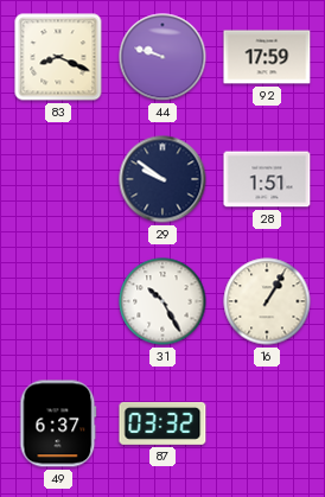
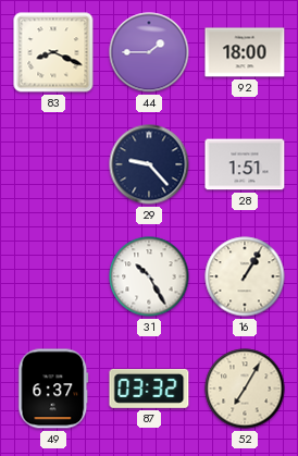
44: 9:48 -> 1:45
92: 17:59 -> 18:00
29: 9:51 -> 9:23
52: none -> 7:05
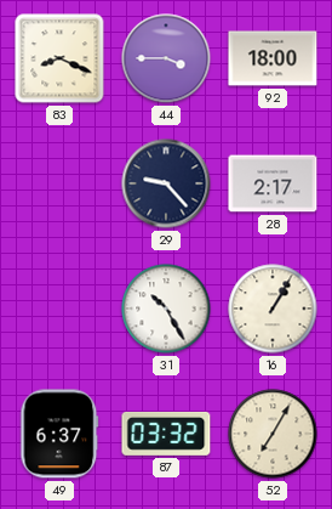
44: 1:45 -> 3:45
28: 1:51 -> 2:17
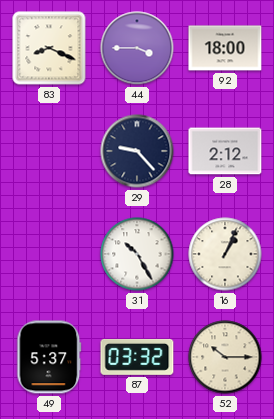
28: 2:17 -> 2:12
16: 1:05 -> 1:04
49: 6:37 -> 5:37
52: 7:05 -> 10:15
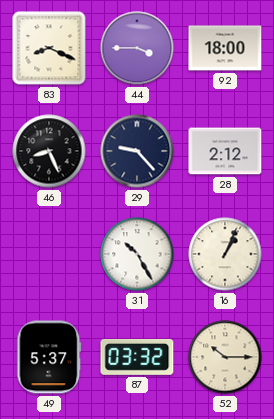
46: none -> 8:26
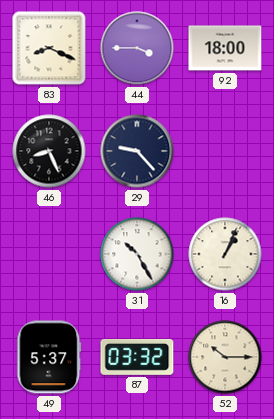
28: 2:12 -> none
